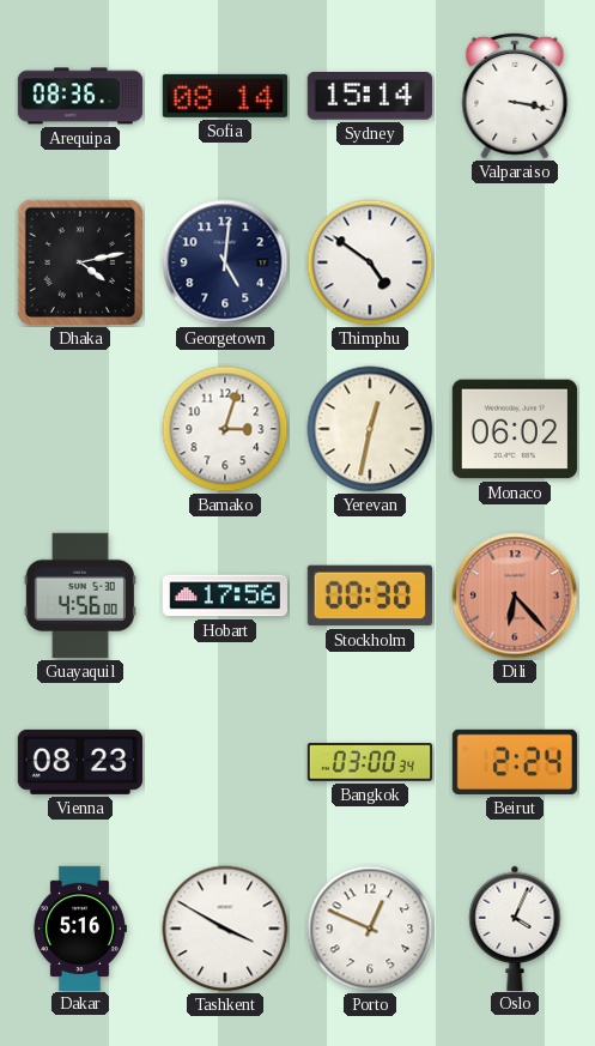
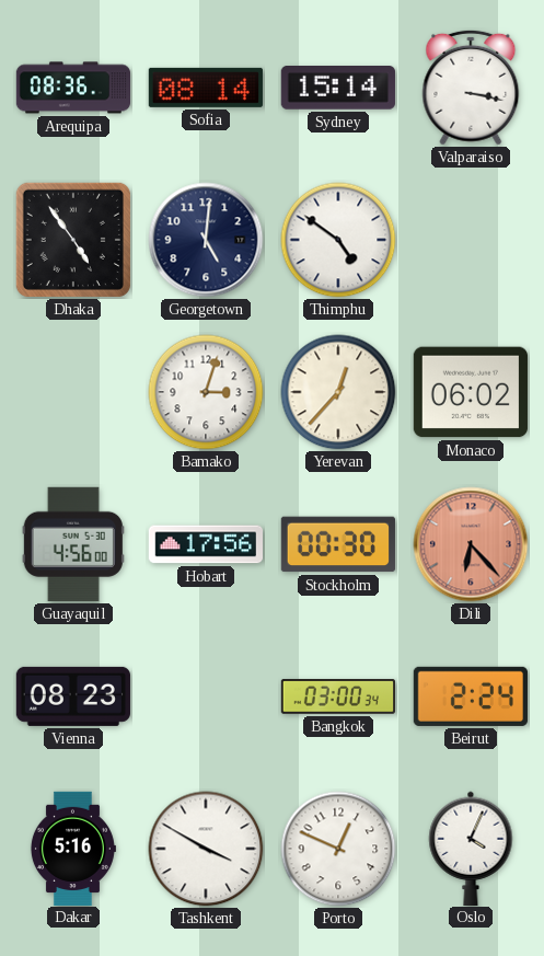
Dhaka: 4:13 -> 4:54
Yerevan: 12:32 -> 12:37
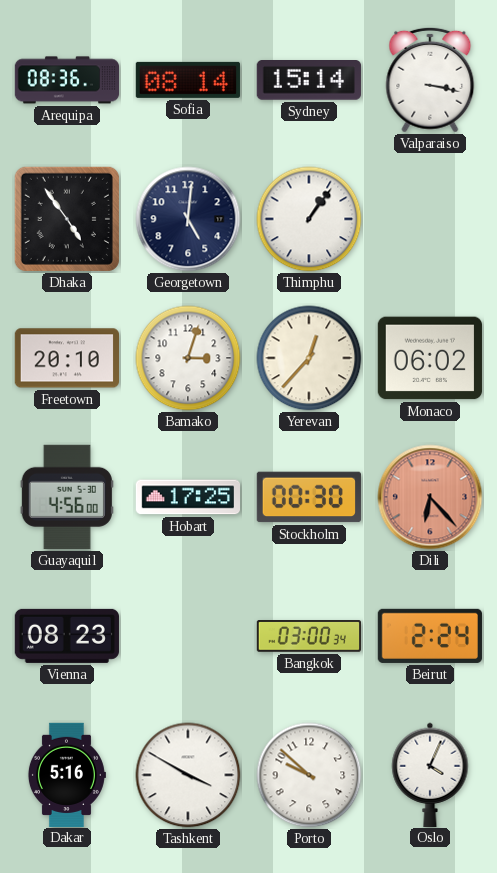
Thimphu: 4:51 -> 1:06
Freetown: none -> 20:10
Hobart: 17:56 -> 17:25
Porto: 12:49 -> 9:52
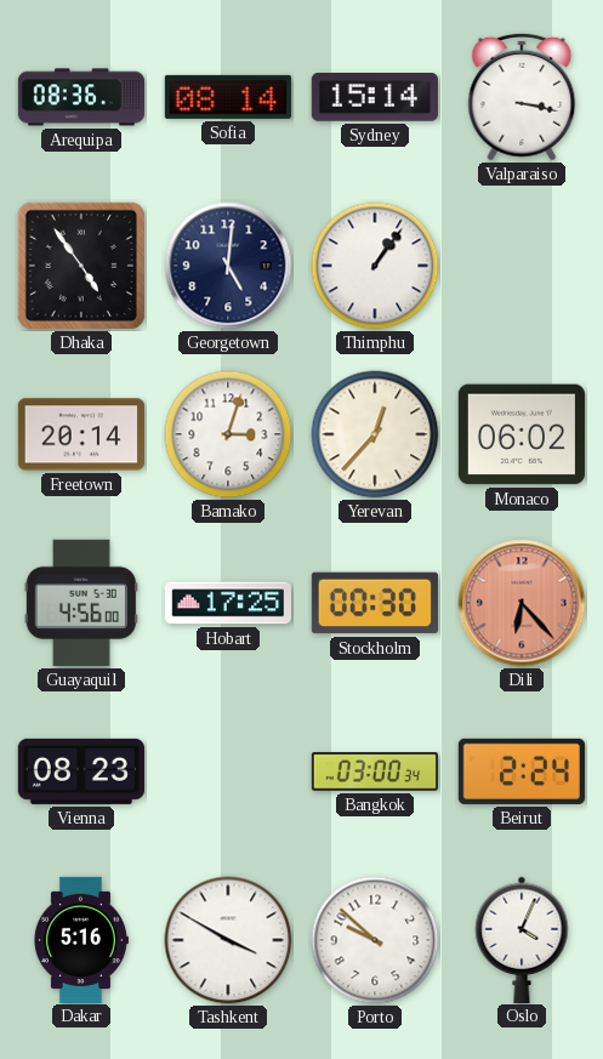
Freetown: 20:10 -> 20:14
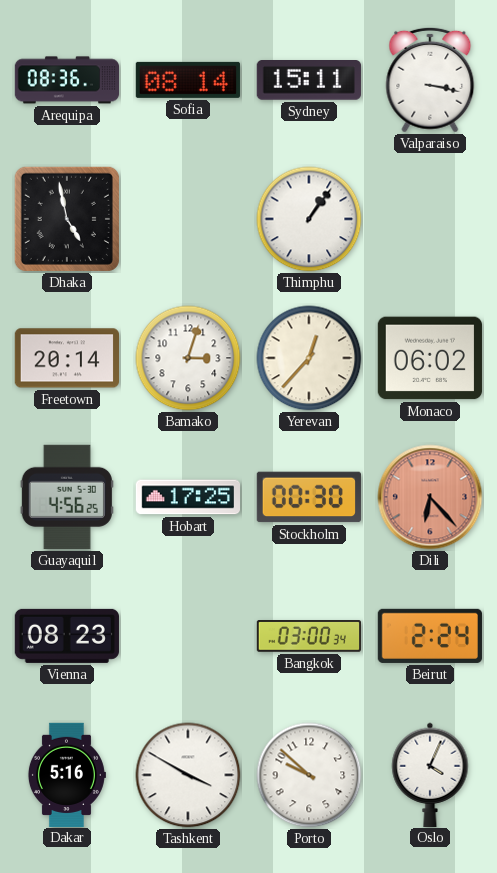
Sydney: 15:14 -> 15:11
Dhaka: 4:54 -> 4:58
Georgetown: 5:01 -> none
Guayaquil: 4:56:00 -> 4:56:25
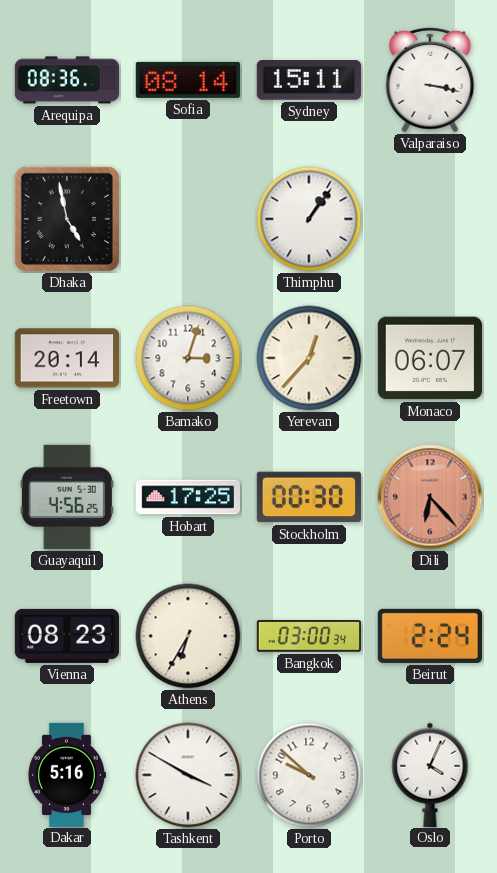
Monaco: 06:02 -> 06:07
Athens: none -> 6:35
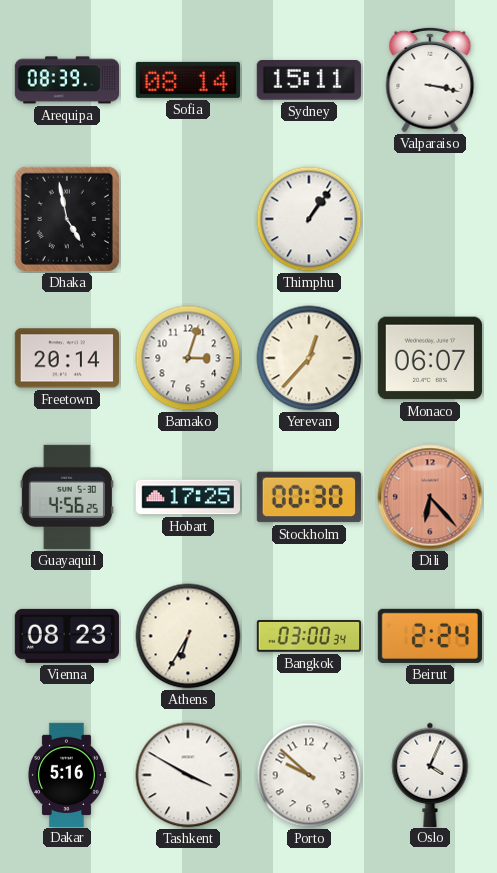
Arequipa: 08:36 -> 08:39
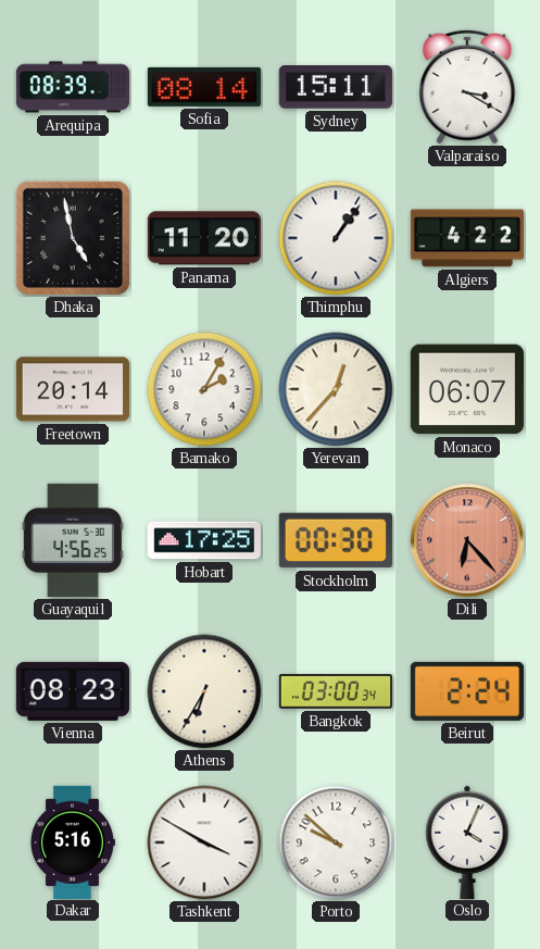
Valparaiso: 3:17 -> 3:20
Panama: none -> 11:20
Algiers: none -> 4:22
Bamako: 3:03 -> 2:05
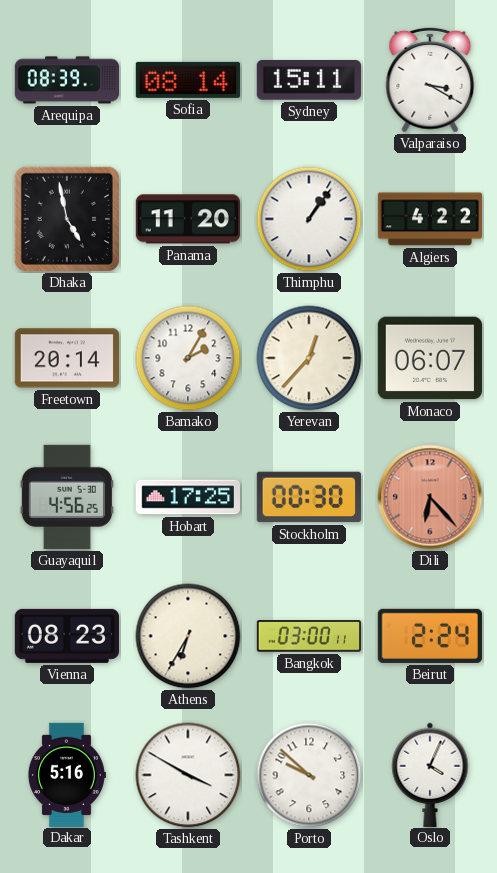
Bangkok: 03:00:34 -> 03:00:11
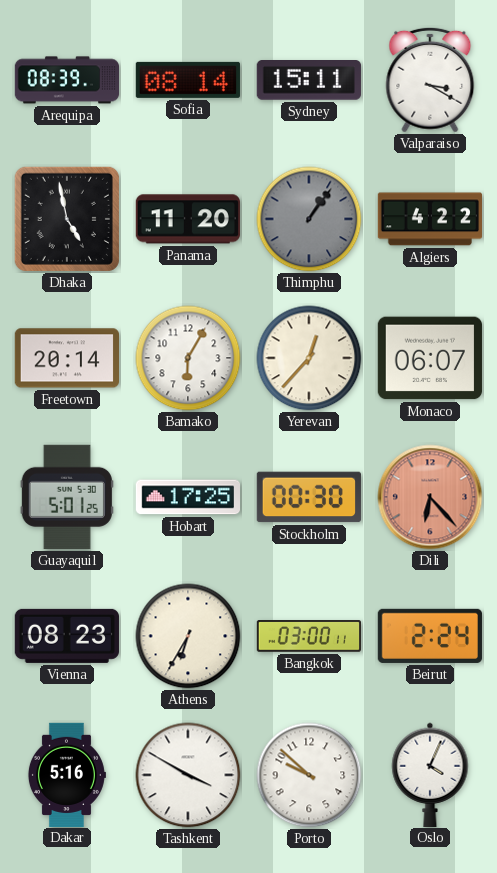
Thimphu dial: white -> grey
Bamako: 2:05 -> 6:05
Guayaquil: 4:56 -> 5:01
